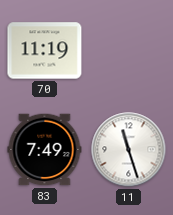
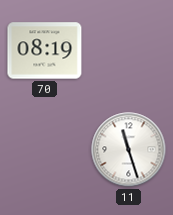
70: 11:19 -> 08:19
83: 7:49 -> none
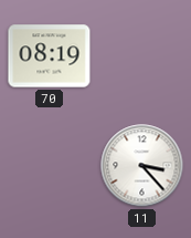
11: 11:27 -> 3:23
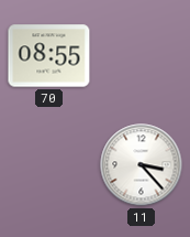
70: 08:19 -> 08:55
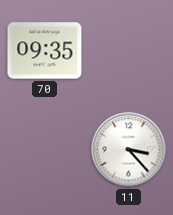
70: 08:55 -> 09:35
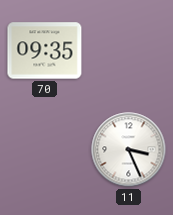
11: 3:23 -> 3:26
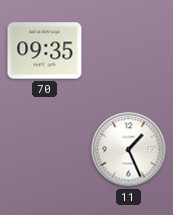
11: 3:26 -> 1:26
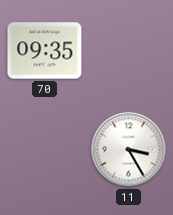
11: 1:26 -> 3:25
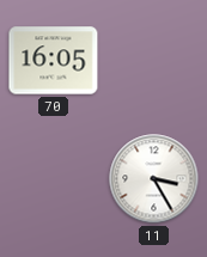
70: 09:35 -> 16:05
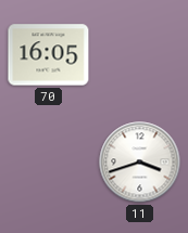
11: 3:25 -> 3:42
